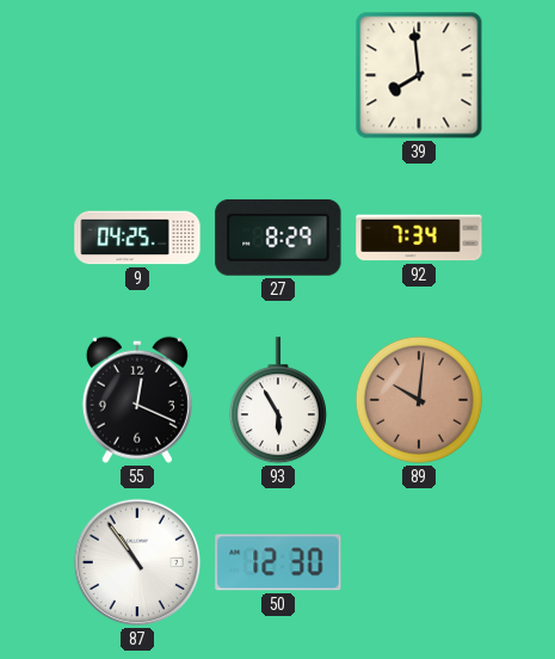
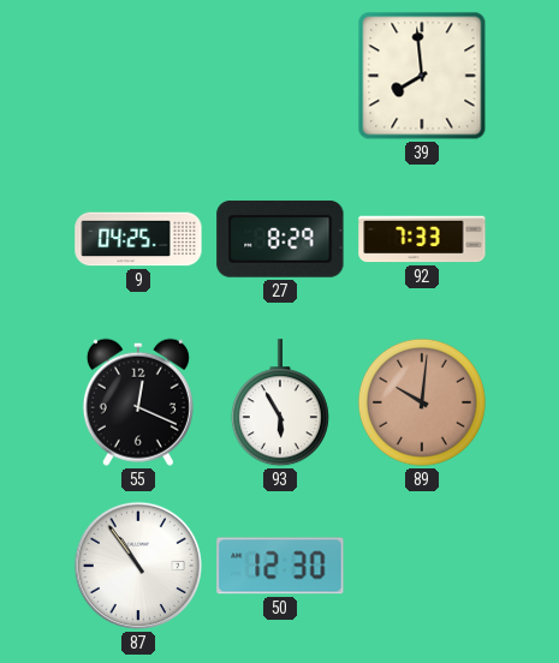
92: 7:34 -> 7:33
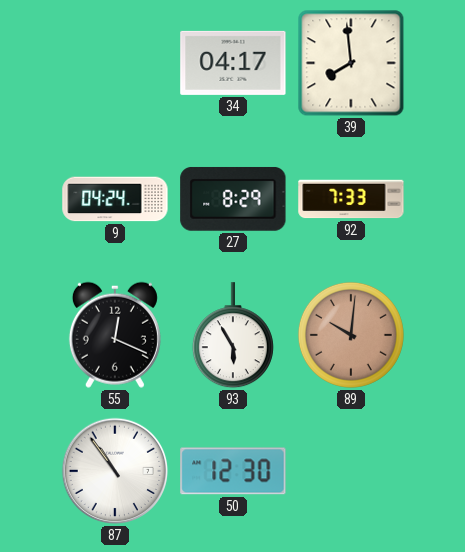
34: none -> 04:17
9: 04:25 -> 04:24
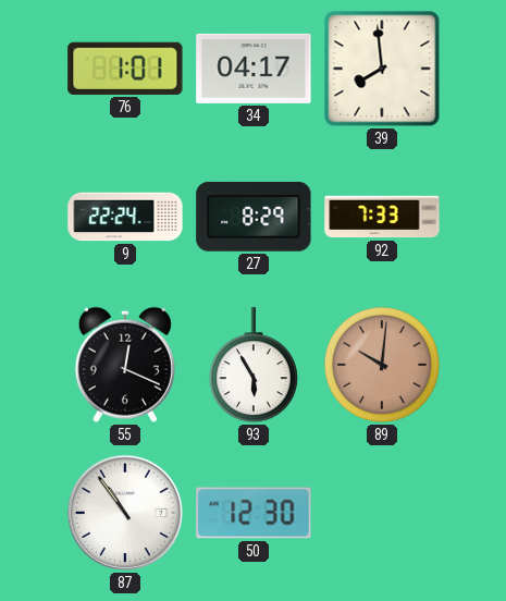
76: none -> 1:01
9: 04:24 -> 22:24
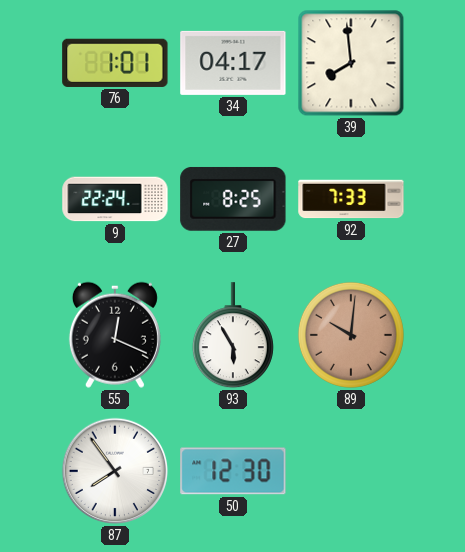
27: 8:29 -> 8:25
87: 10:54 -> 7:54
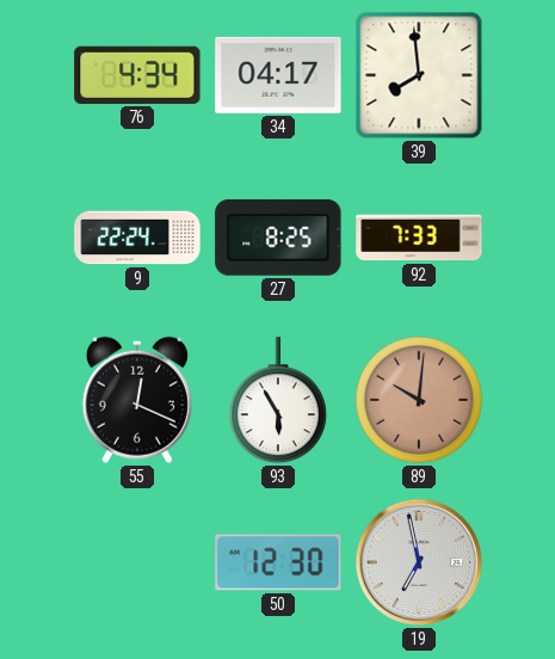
76: 1:01 -> 4:34
87: 7:54 -> none
19: none -> 6:58
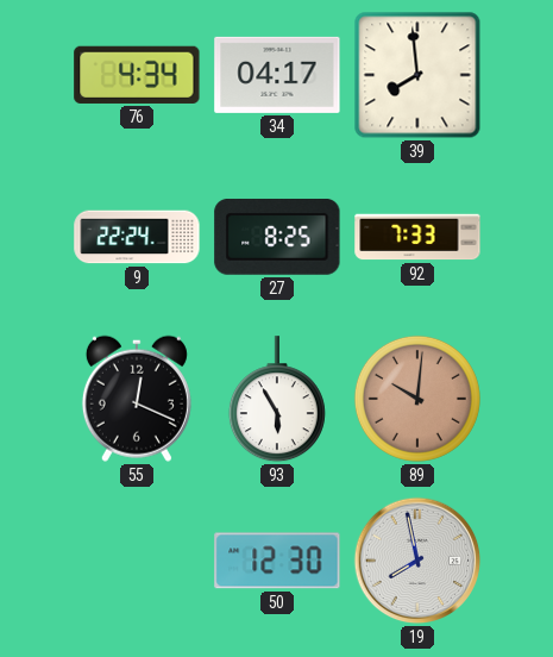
19: 6:58 -> 7:58
